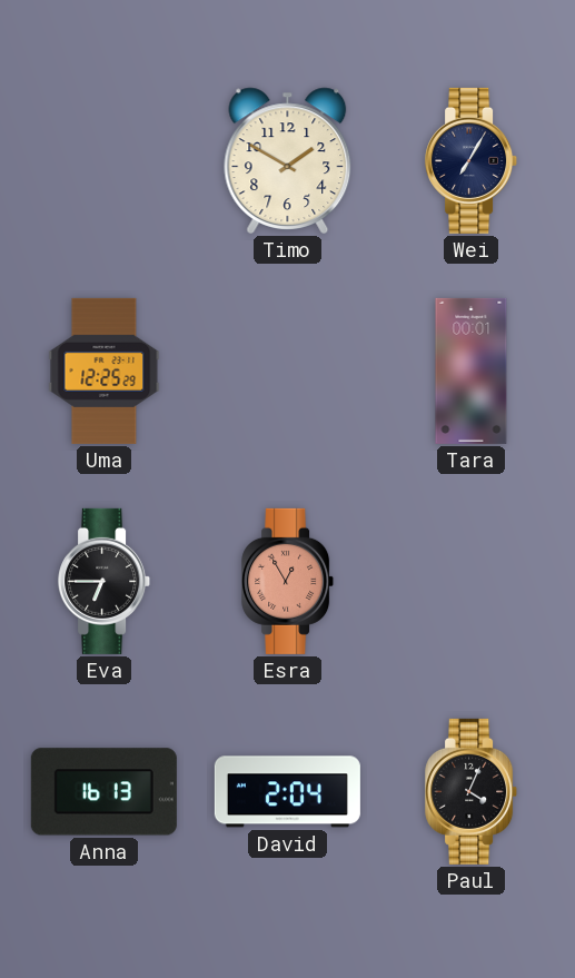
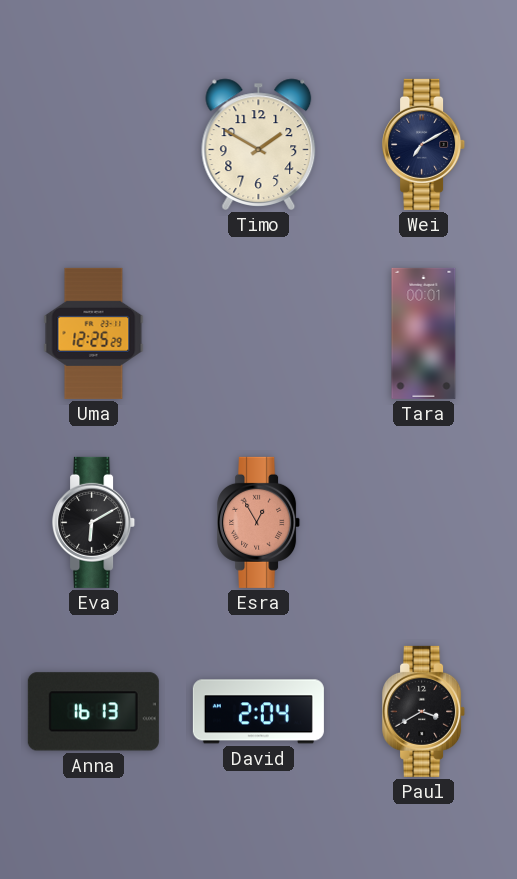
Wei: 7:05 -> 7:10
Eva: 6:45 -> 6:10
Paul: 4:04 -> 3:40
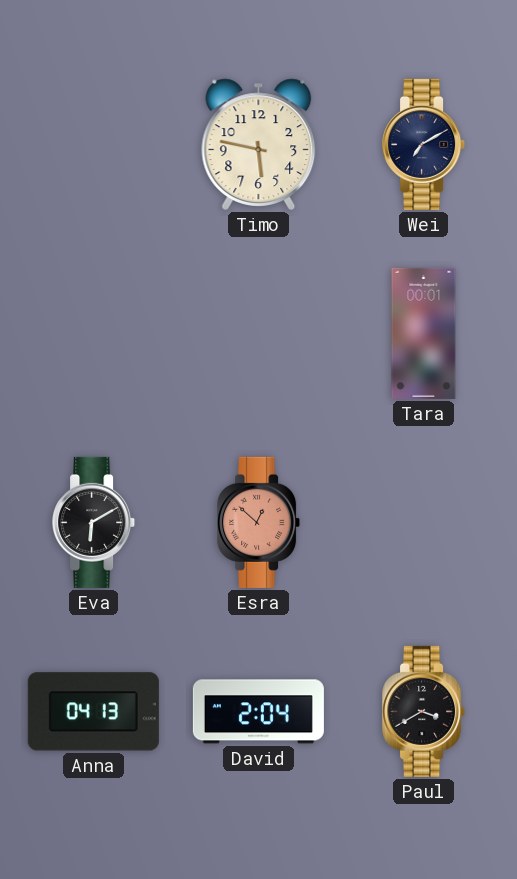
Timo: 1:50 -> 5:47
Uma: 12:25 -> none
Esra: 12:55 -> 12:52
Anna: 16:13 -> 04:13
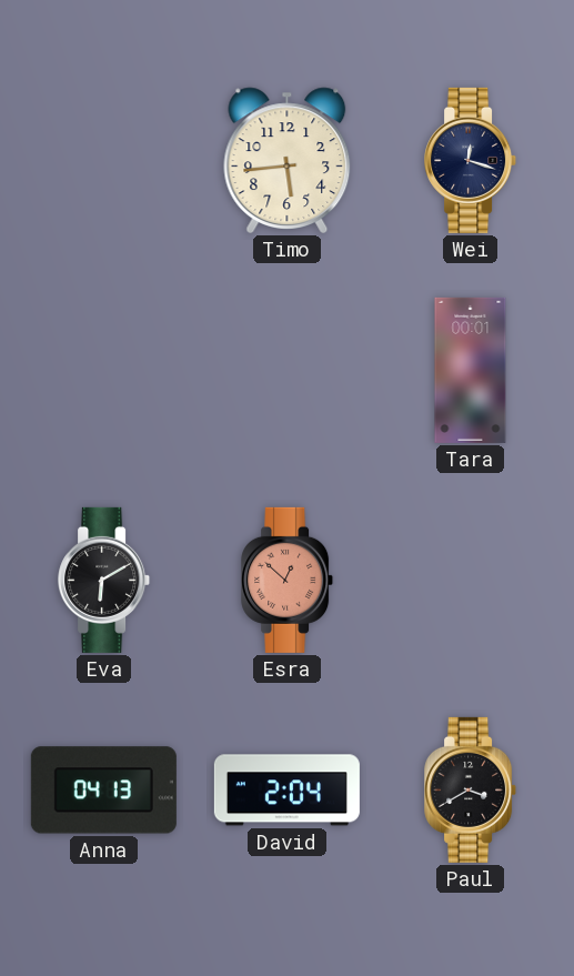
Timo: 5:47 -> 5:44
Wei: 7:10 -> 12:18
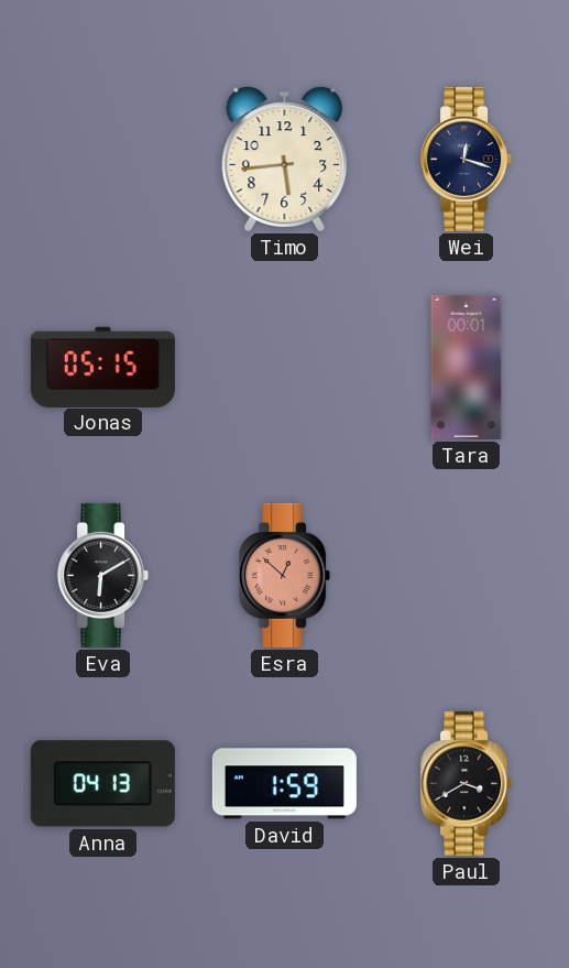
Jonas: none -> 05:15
David: 2:04 -> 1:59
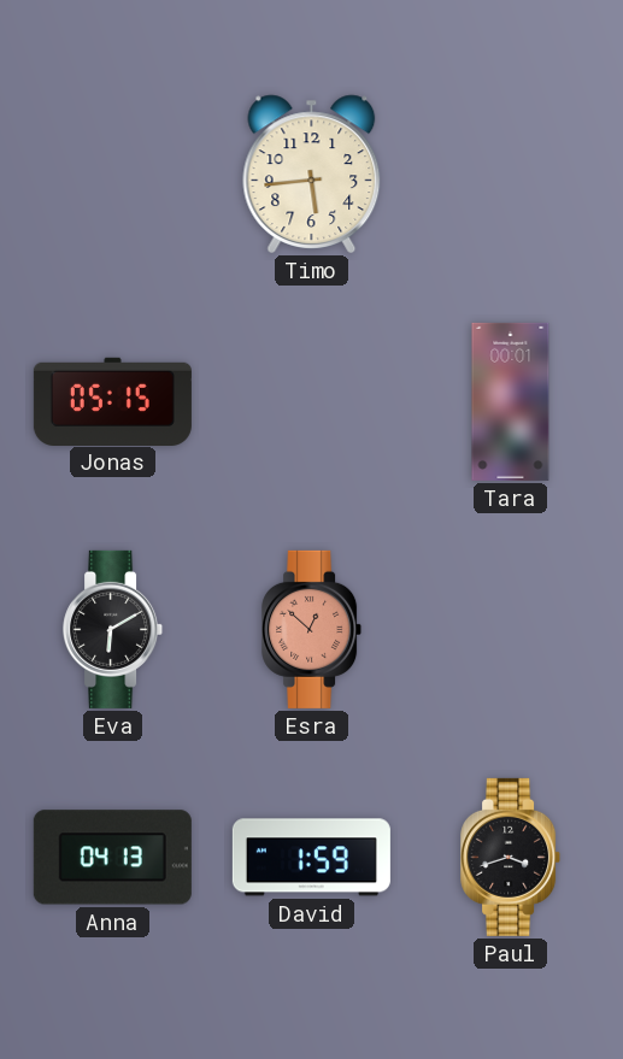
Wei: 12:18 -> none
Paul: 3:40 -> 3:42
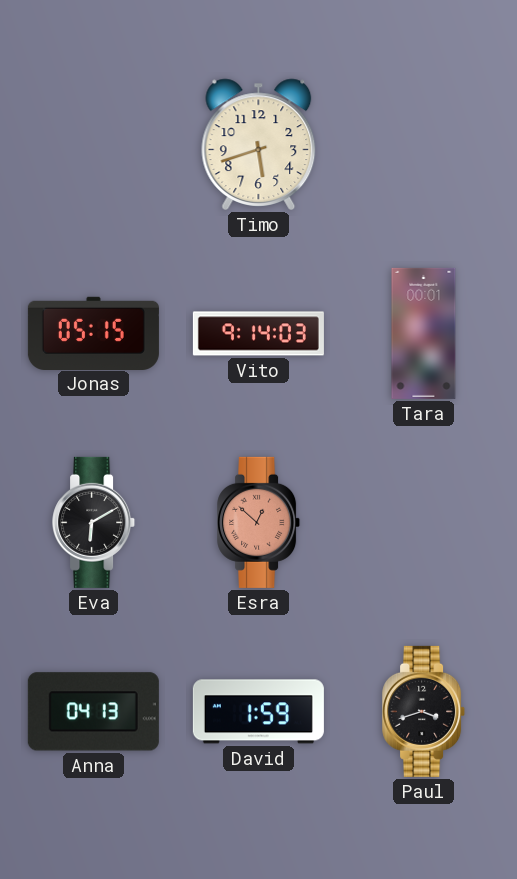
Timo: 5:44 -> 5:42
Vito: none -> 9:14
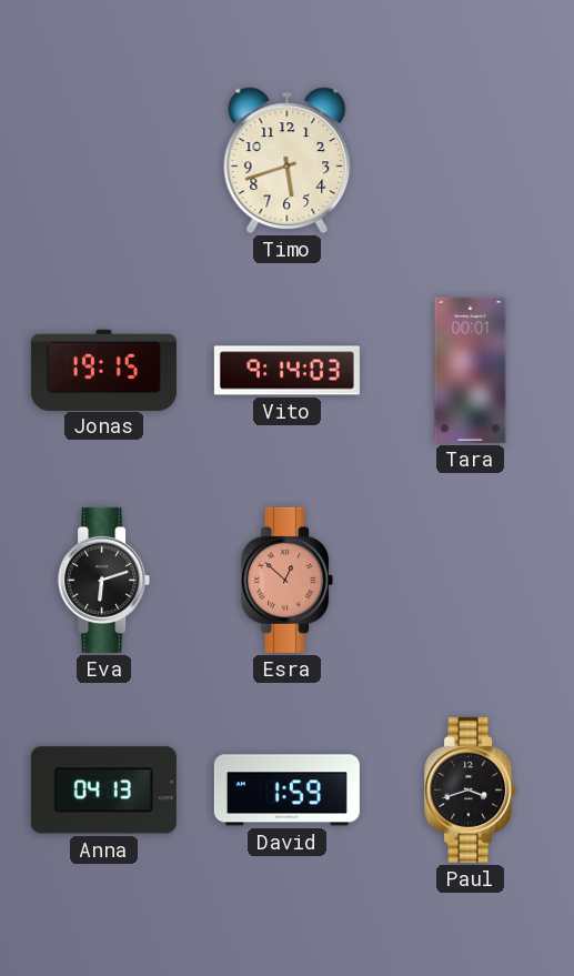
Jonas: 05:15 -> 19:15
Eva: 6:10 -> 6:12
